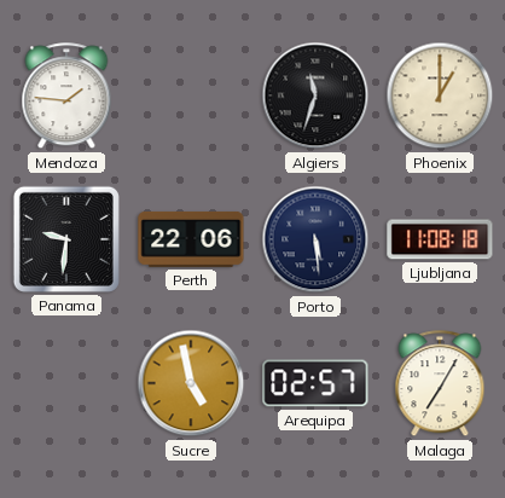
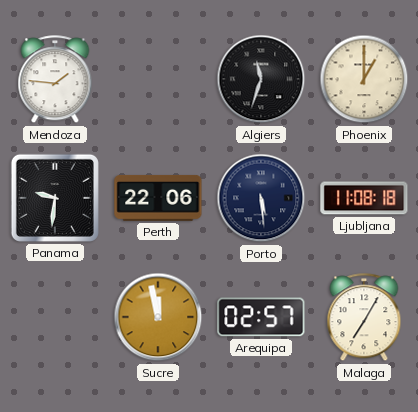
Sucre: 4:58 -> 11:58
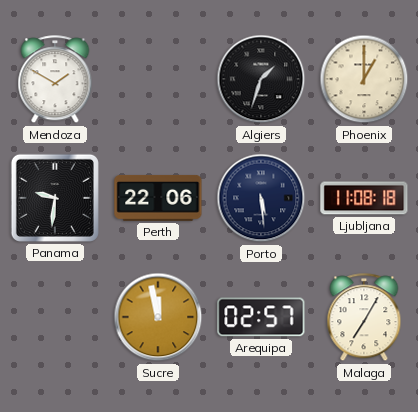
Mendoza: 1:46 -> 1:50
Algiers: 11:33 -> 1:33
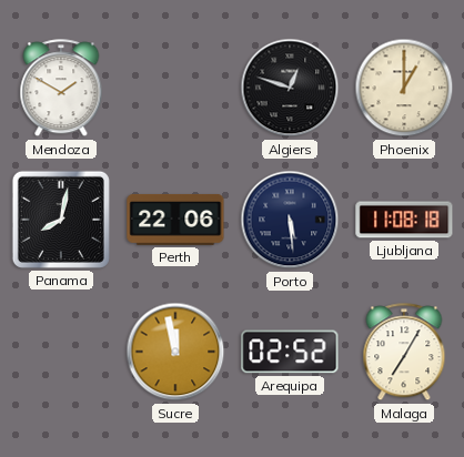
Algiers: 1:33 -> 12:48
Panama: 9:31 -> 8:02
Arequipa: 02:57 -> 02:52
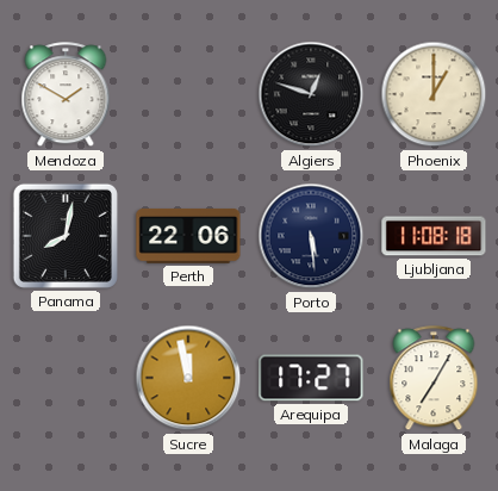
Arequipa: 02:52 -> 17:27
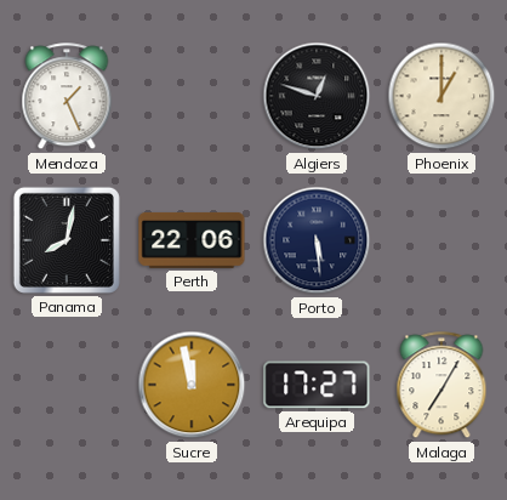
Mendoza: 1:50 -> 1:26
Ljubljana: 11:08 -> none
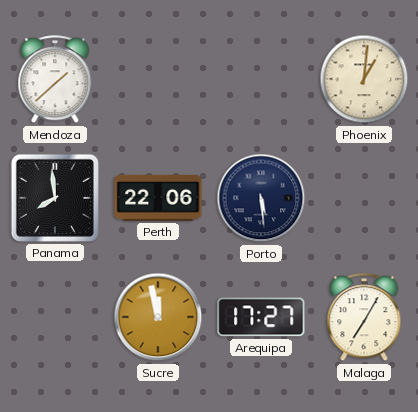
Mendoza: 1:26 -> 1:38
Algiers: 12:48 -> none
Phoenix: 1:00 -> 1:01
Panama: 8:02 -> 7:59
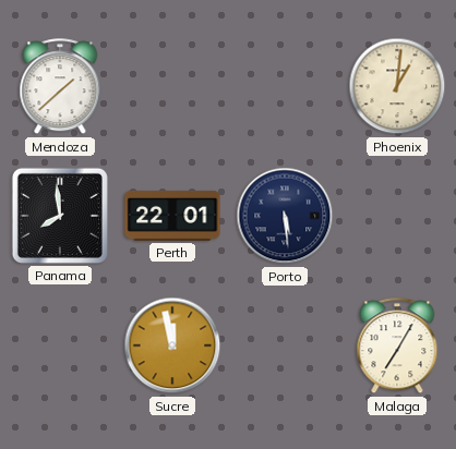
Perth: 22:06 -> 22:01
Arequipa: 17:27 -> none
